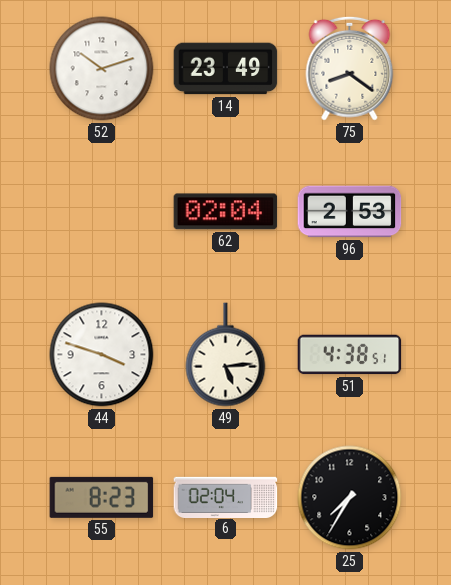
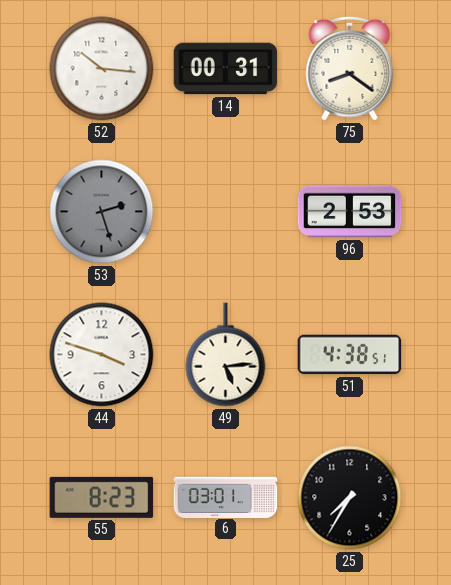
52: 10:12 -> 10:16
14: 23:49 -> 00:31
53: none -> 2:27
62: 02:04 -> none
6: 02:04 -> 03:01
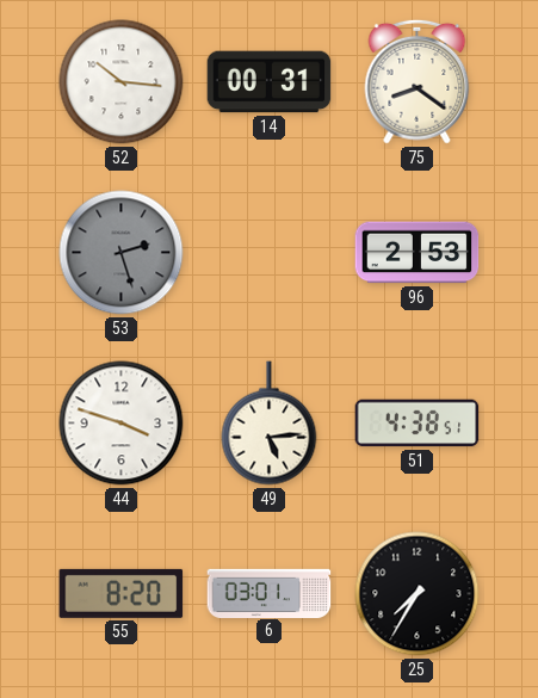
55: 8:23 -> 8:20
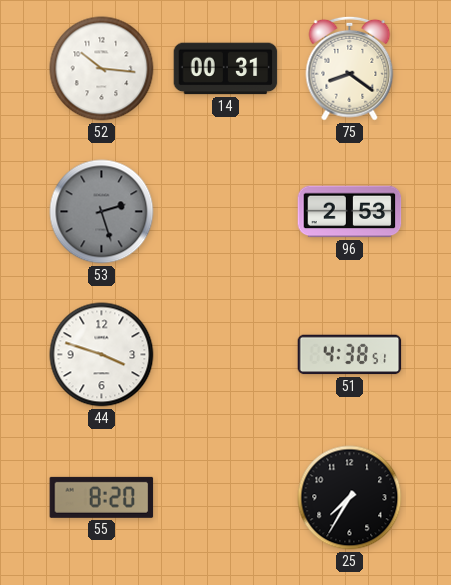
49: 5:14 -> none
6: 03:01 -> none
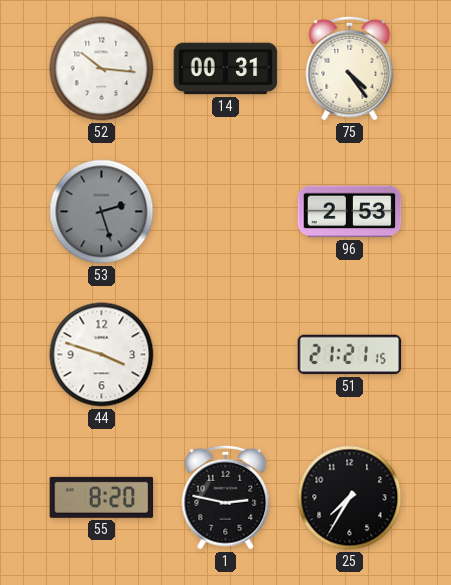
75: 8:21 -> 4:24
51: 4:38 -> 21:21
1: none -> 2:47
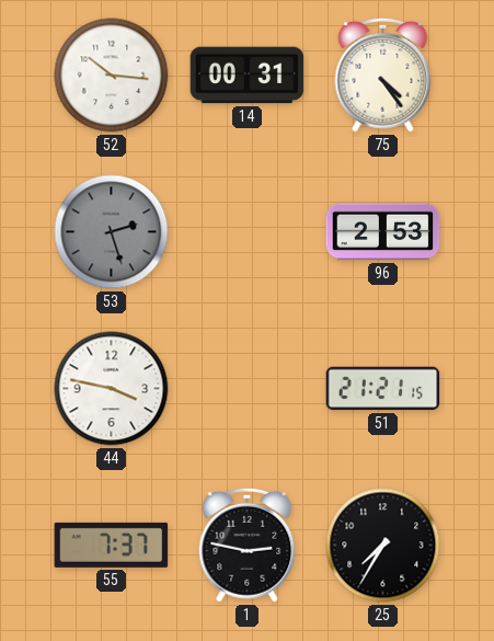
44: 3:48 -> 3:47
55: 8:20 -> 7:37
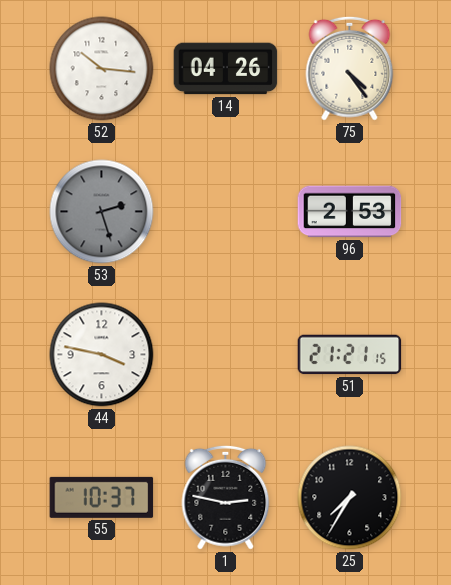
14: 00:31 -> 04:26
55: 7:37 -> 10:37
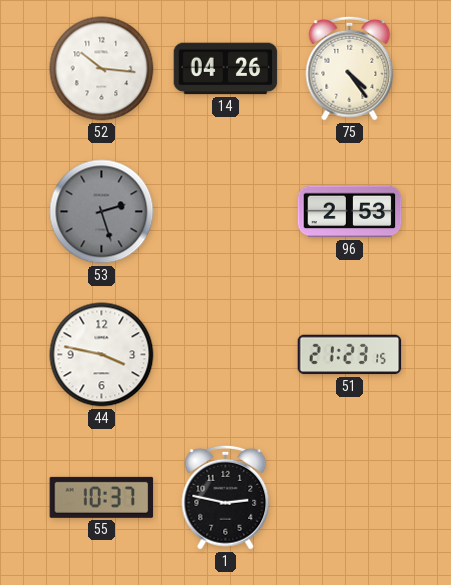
51: 21:21 -> 21:23
25: 7:35 -> none
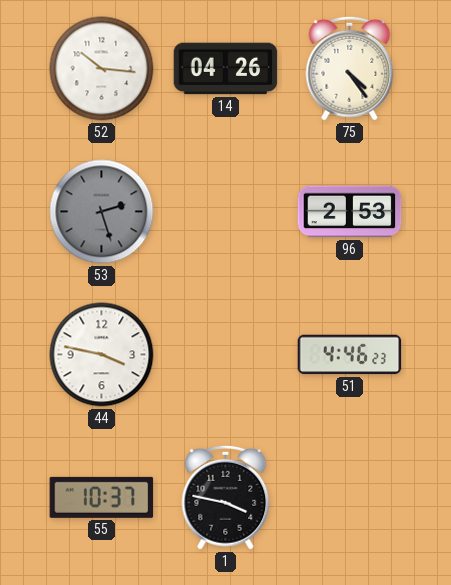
51: 21:23 -> 4:46
1: 2:47 -> 3:47
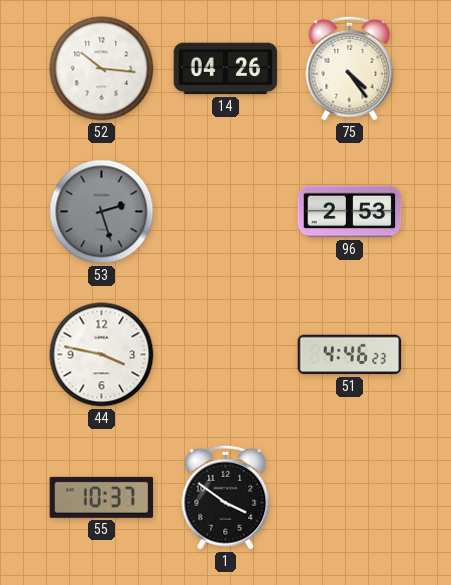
1: 3:47 -> 3:51
